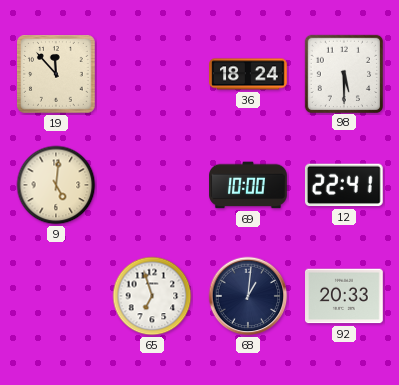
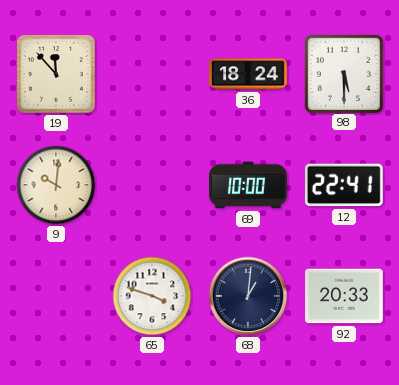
9: 5:01 -> 10:01
65: 6:57 -> 3:48
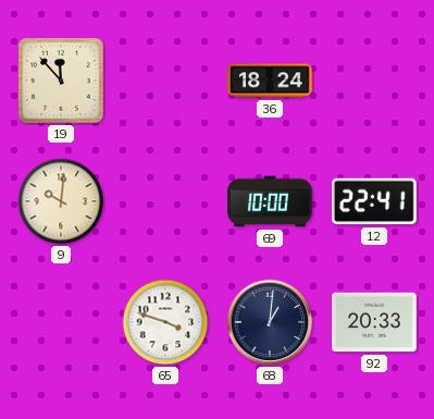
98: 5:30 -> none
